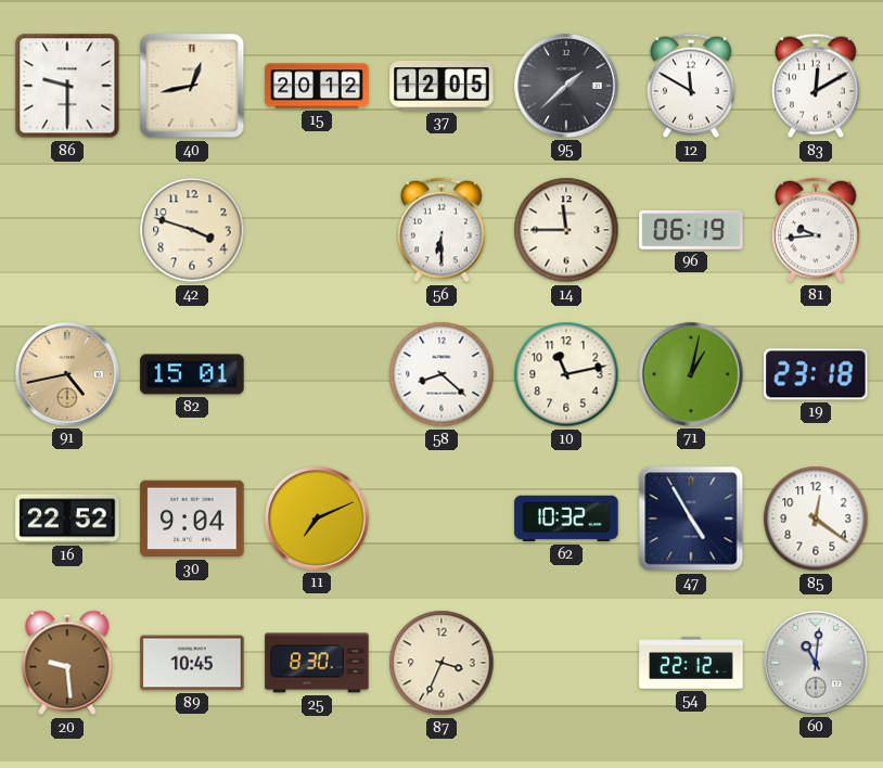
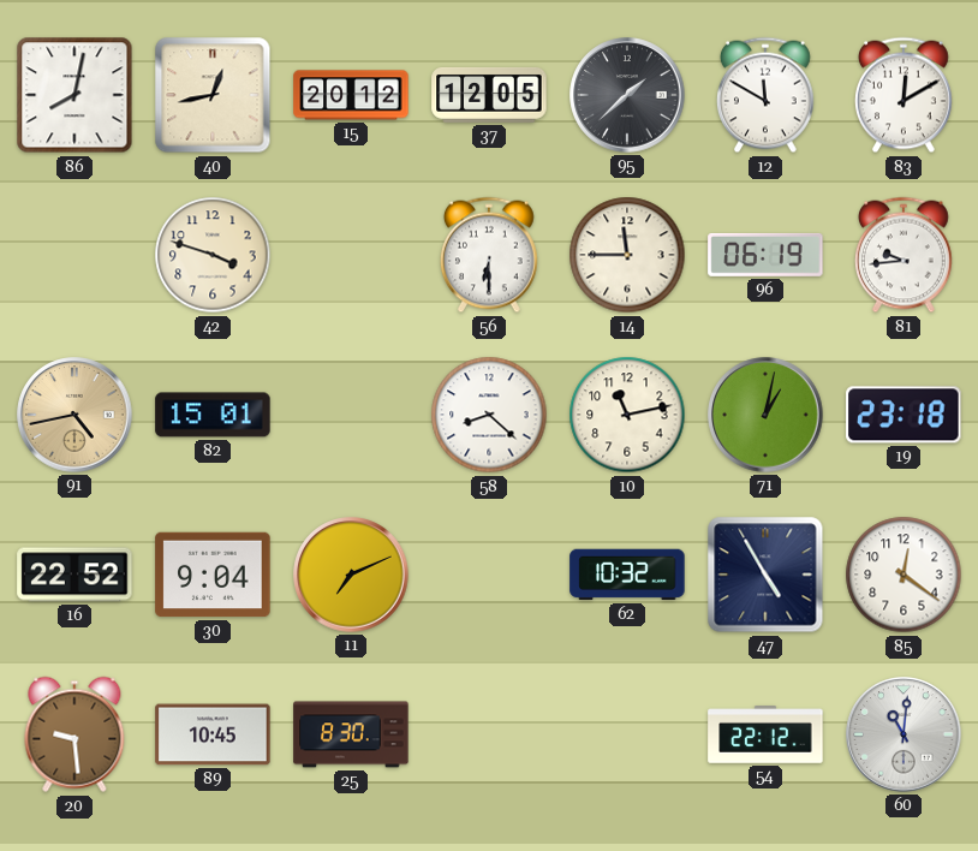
86: 9:30 -> 8:02
87: 3:34 -> none
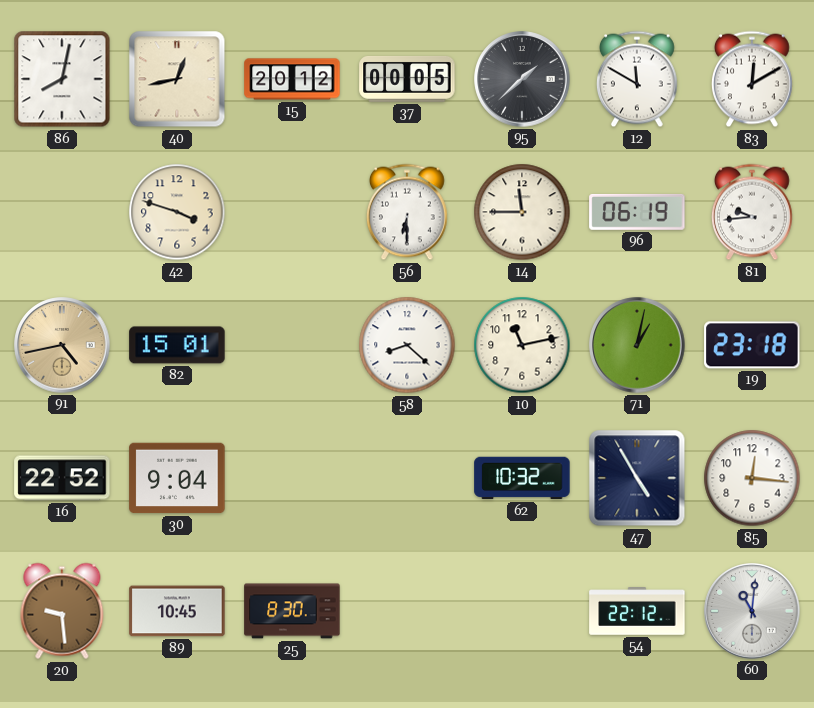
37: 12:05 -> 00:05
11: 7:11 -> none
85: 12:21 -> 12:16
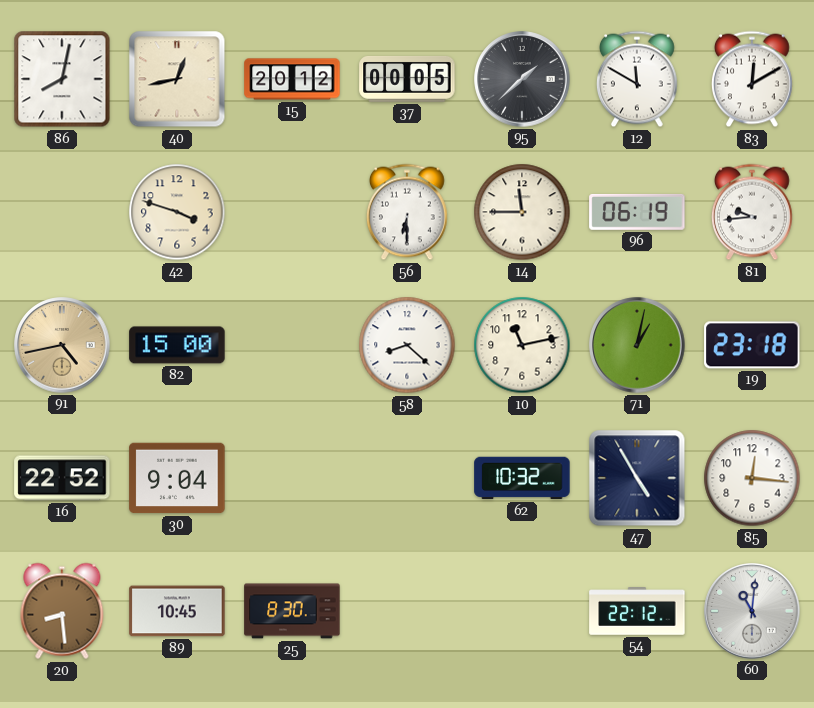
82: 15:01 -> 15:00
20: 9:29 -> 8:29
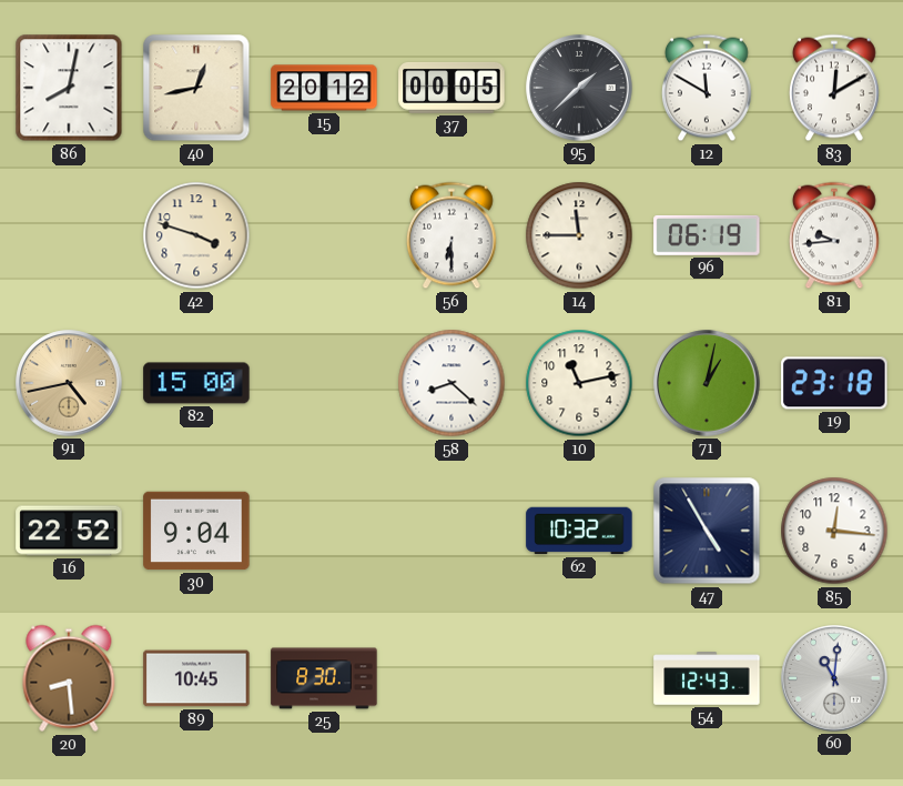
54: 22:12 -> 12:43
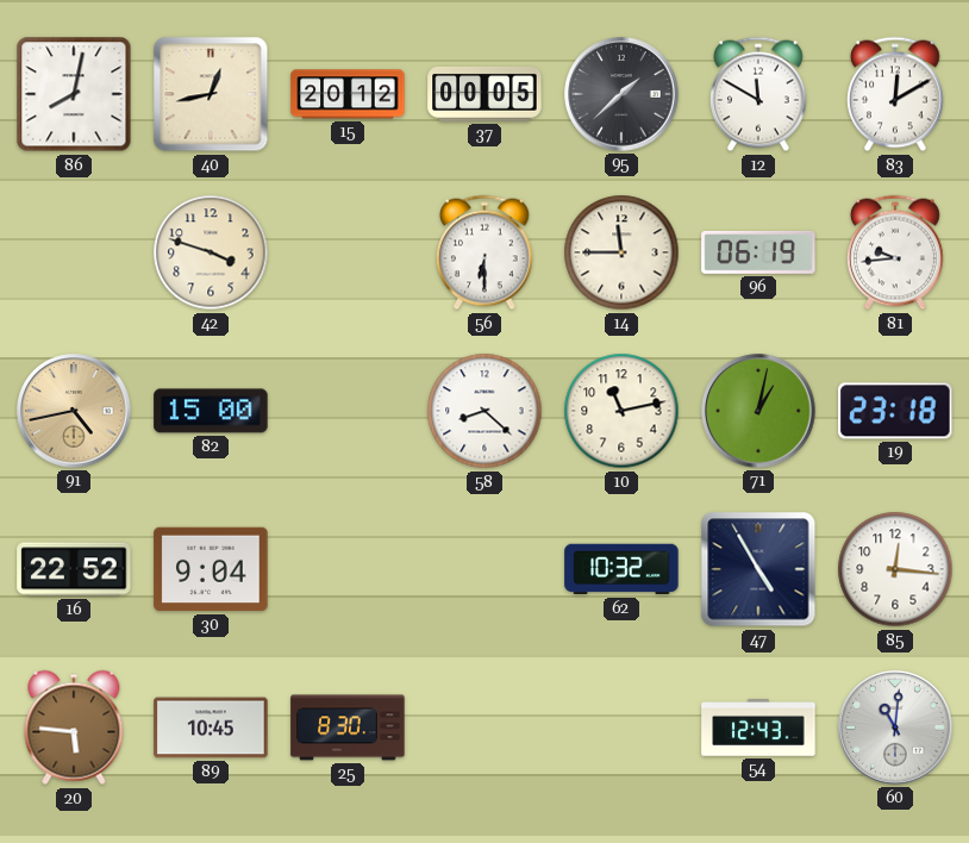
20: 8:29 -> 5:46
